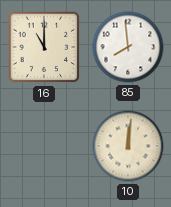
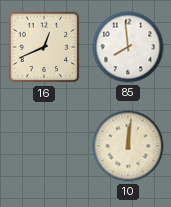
16: 11:00 -> 12:41
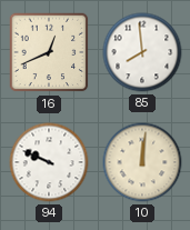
94: none -> 9:49
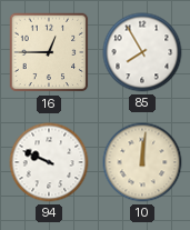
16: 12:41 -> 12:45
85: 7:59 -> 7:55
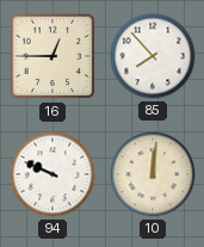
85: 7:55 -> 7:53
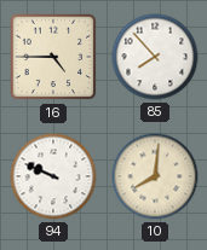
16: 12:45 -> 4:45
10: 12:01 -> 8:01
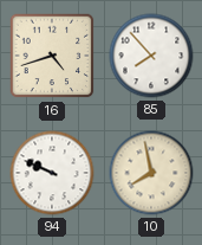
16: 4:45 -> 4:42
10: 8:01 -> 7:58
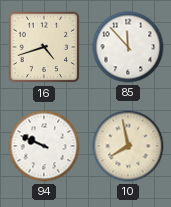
85: 7:53 -> 11:53
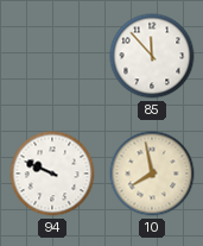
16: 4:42 -> none
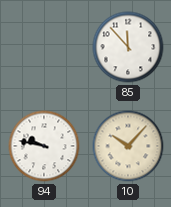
94: 9:49 -> 9:47
10: 7:58 -> 10:07
